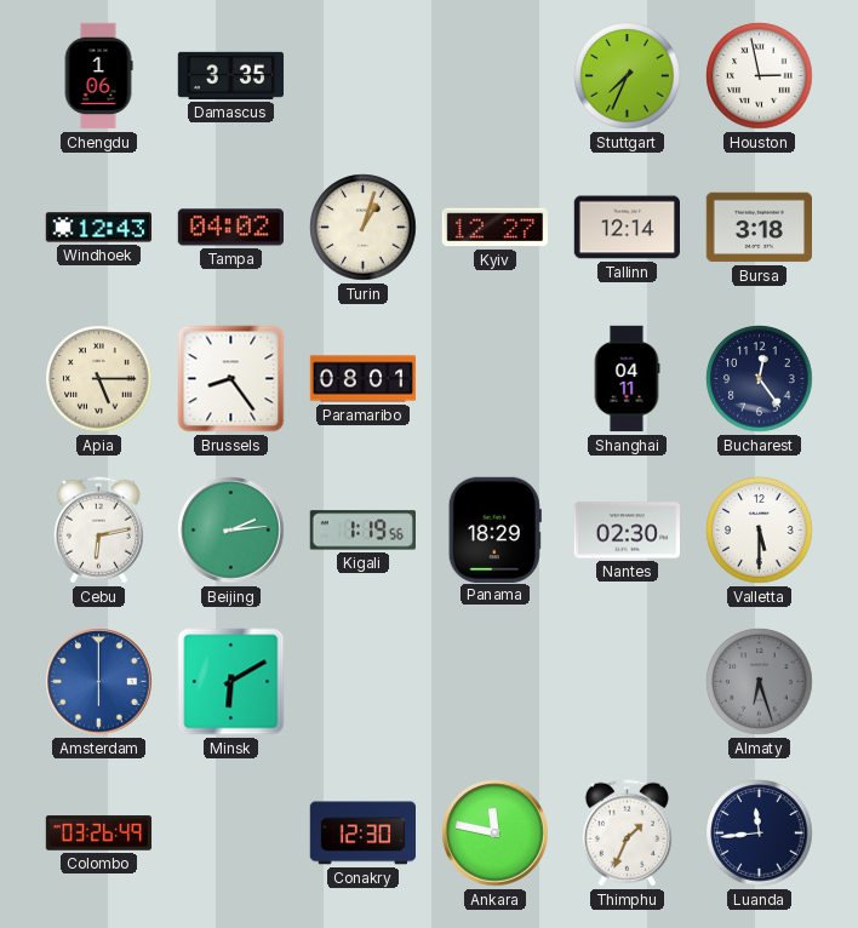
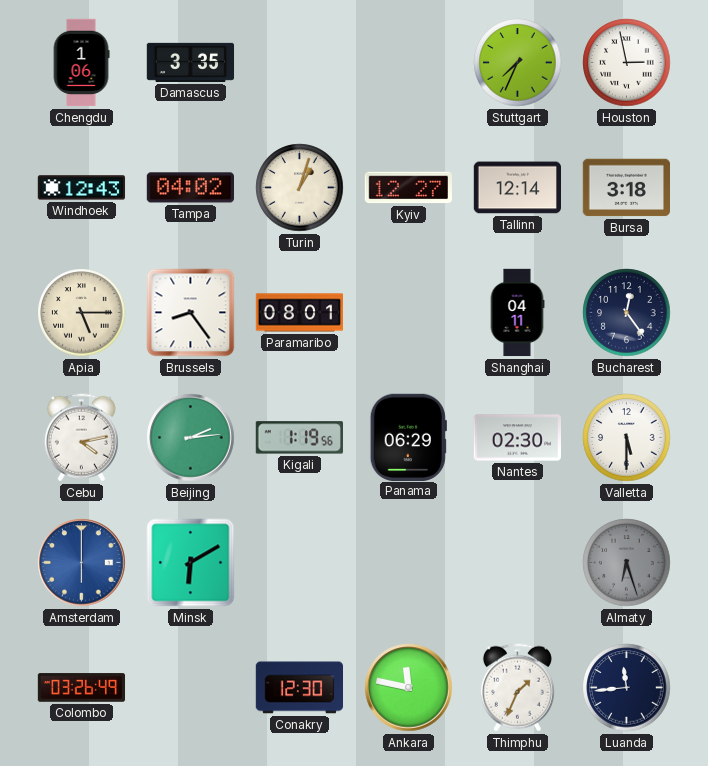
Cebu: 6:13 -> 4:13
Panama: 18:29 -> 06:29
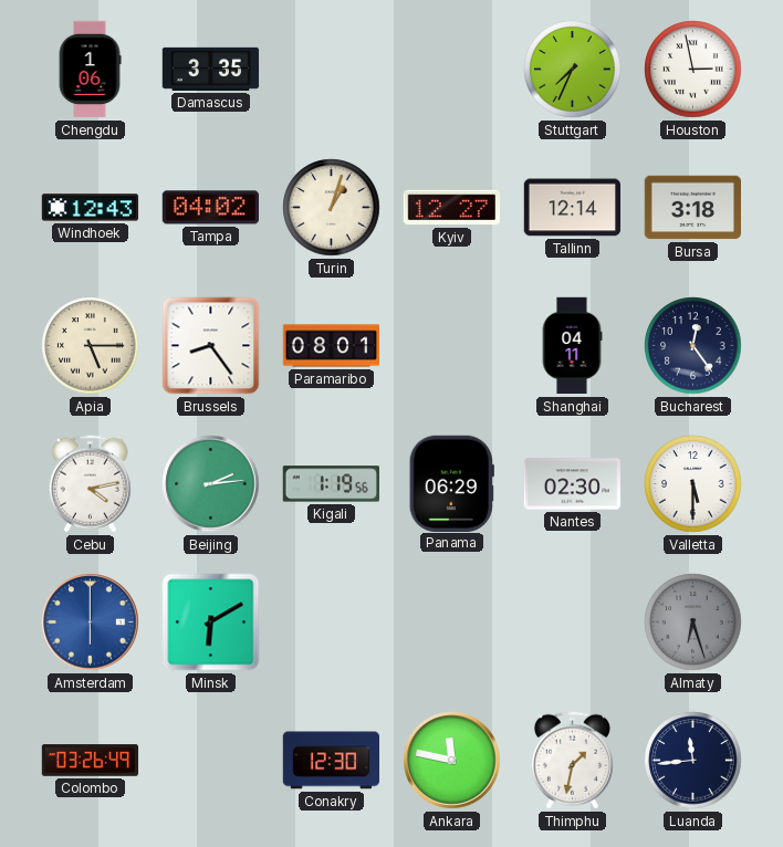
Thimphu: 1:34 -> 1:32
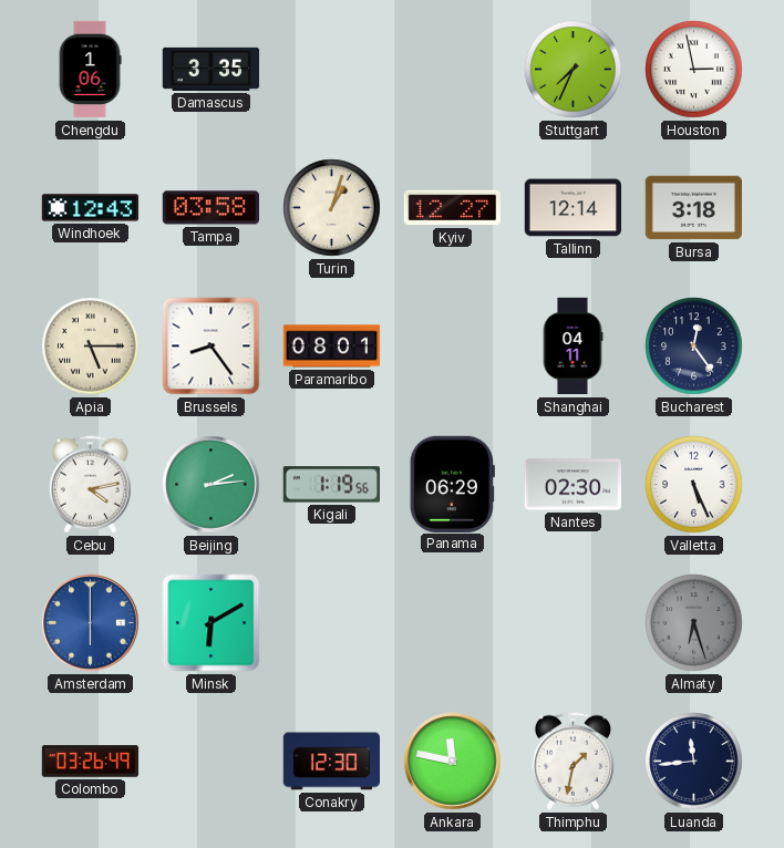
Tampa: 04:02 -> 03:58
Valletta: 5:30 -> 5:26
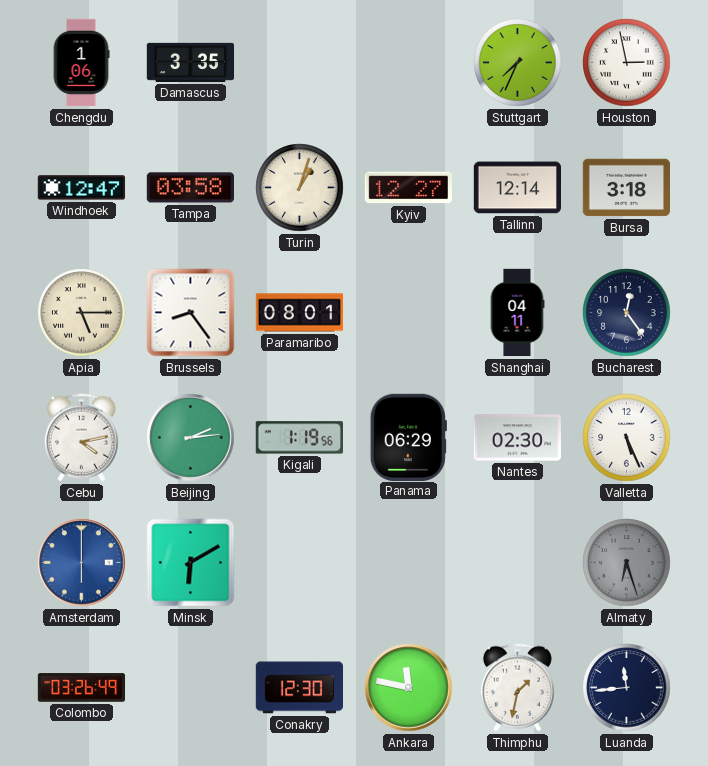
Windhoek: 12:43 -> 12:47
